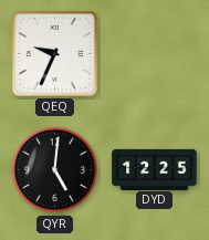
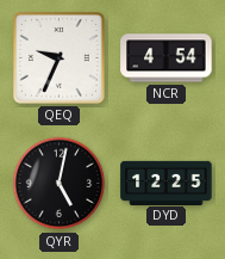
NCR: none -> 4:54
QYR: 5:01 -> 5:02
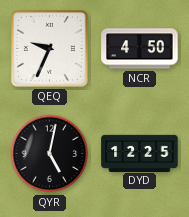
NCR: 4:54 -> 4:50
